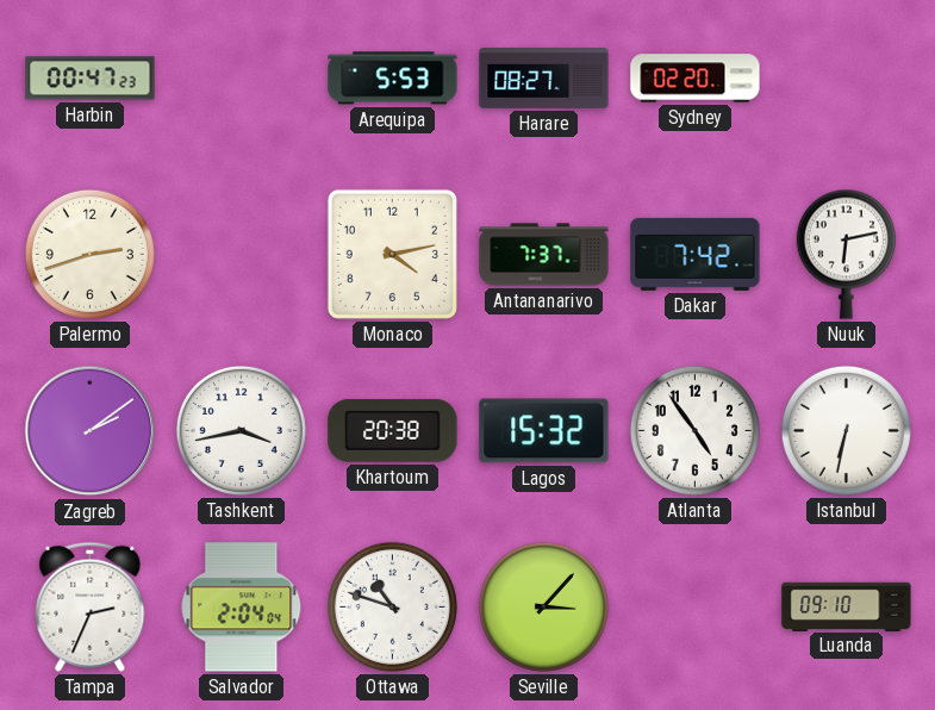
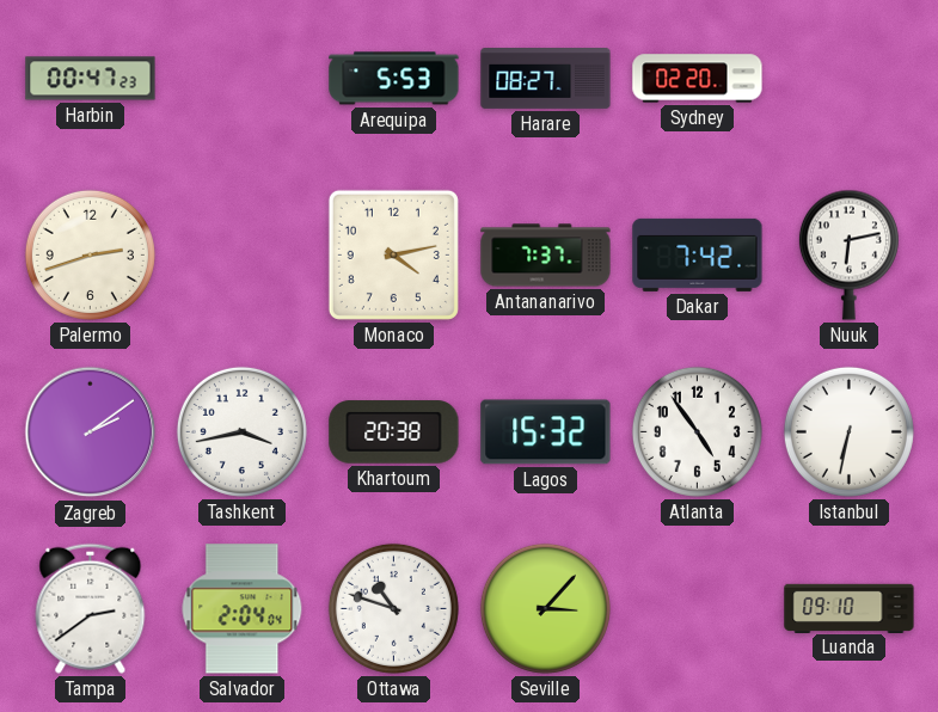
Tampa: 2:34 -> 2:39
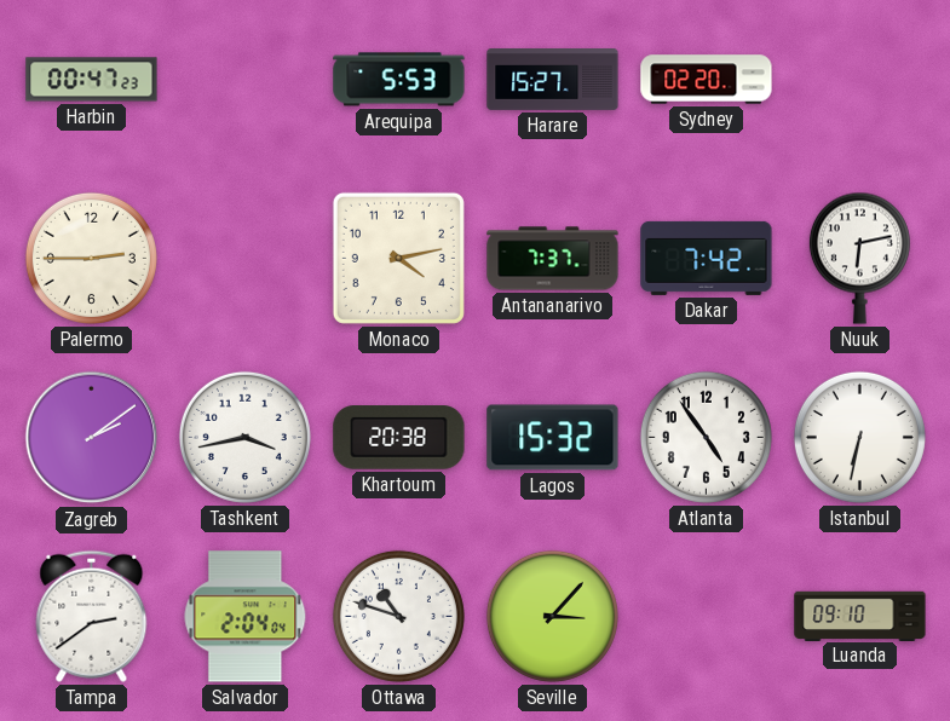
Harare: 08:27 -> 15:27
Palermo: 2:42 -> 2:45
